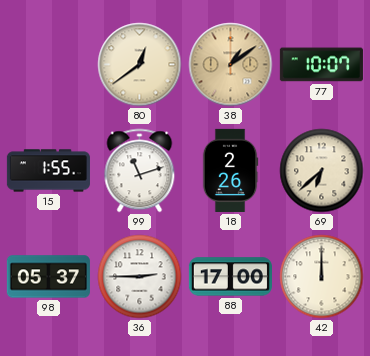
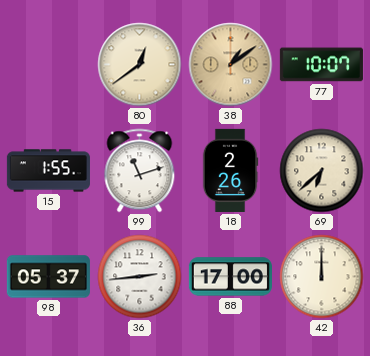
36: 2:45 -> 2:44
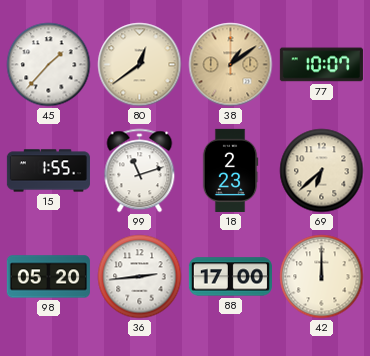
45: none -> 1:37
18: 2:26 -> 2:23
98: 05:37 -> 05:20
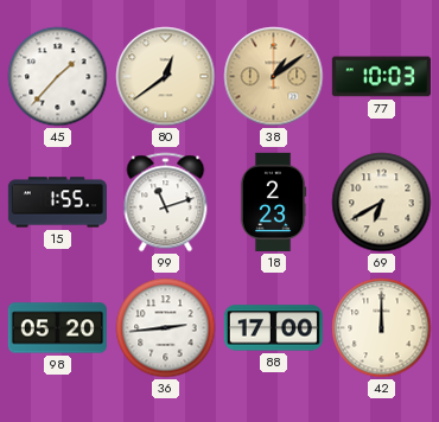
77: 10:07 -> 10:03
69: 6:38 -> 6:40
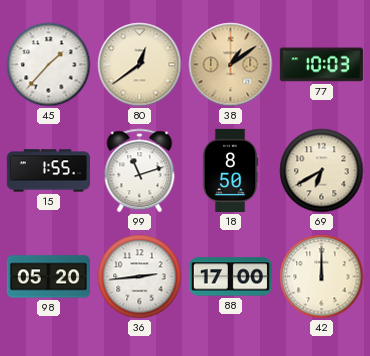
18: 2:23 -> 8:50
